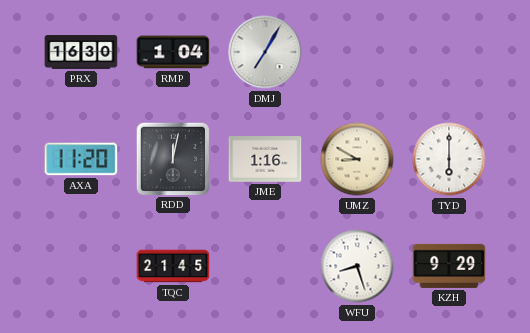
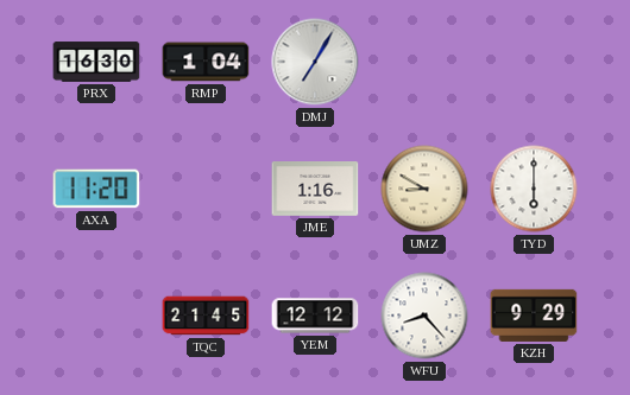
RDD: 12:02 -> none
YEM: none -> 12:12
WFU: 8:27 -> 8:23
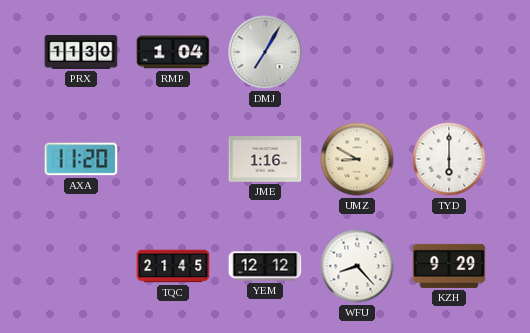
PRX: 16:30 -> 11:30
